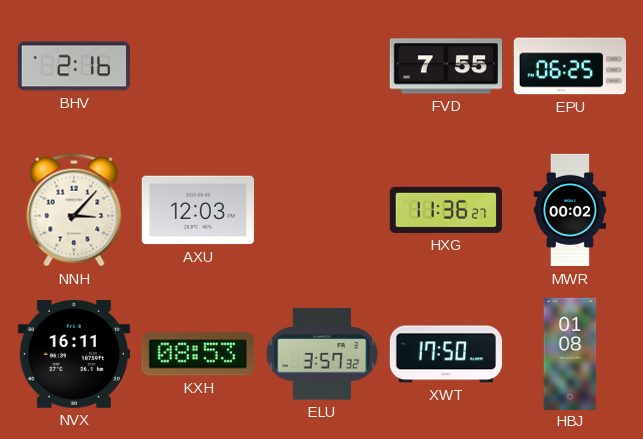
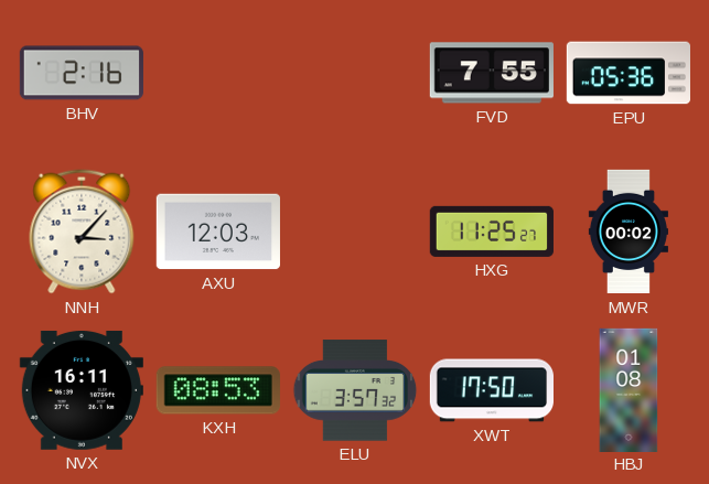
EPU: 06:25 -> 05:36
HXG: 11:36 -> 11:25
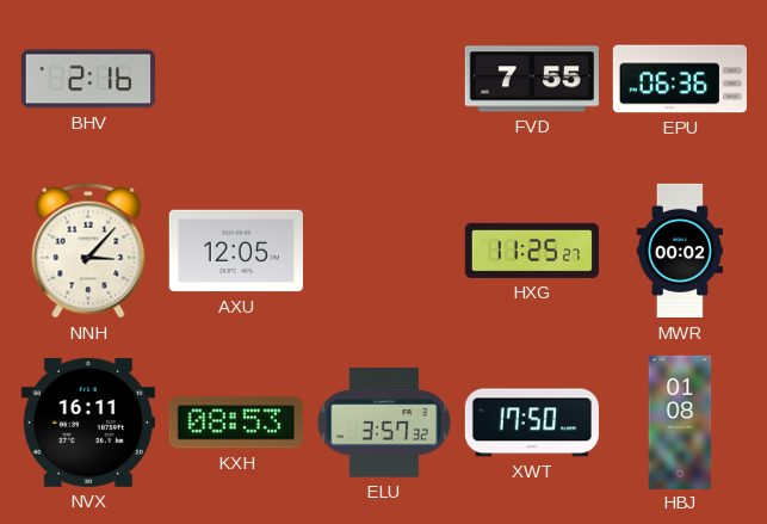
EPU: 05:36 -> 06:36
AXU: 12:03 -> 12:05
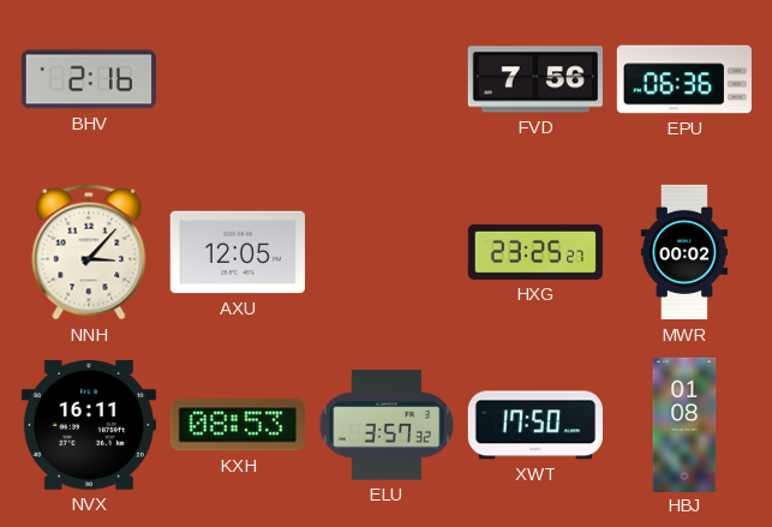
FVD: 7:55 -> 7:56
HXG: 11:25 -> 23:25
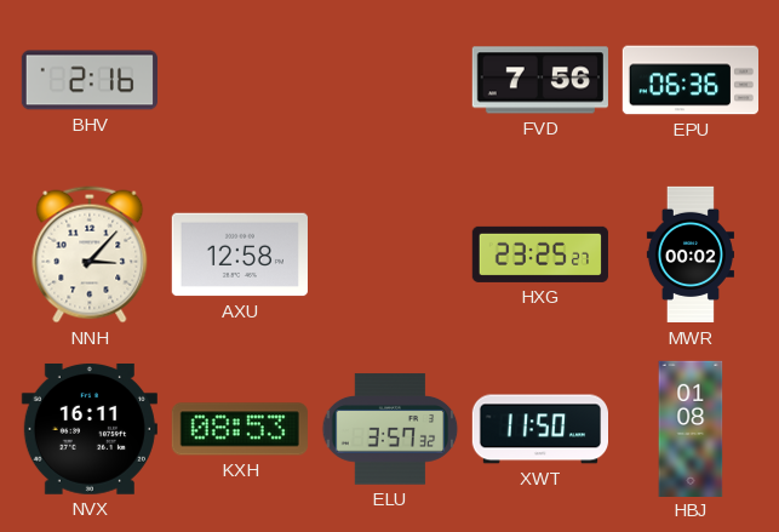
AXU: 12:05 -> 12:58
XWT: 17:50 -> 11:50
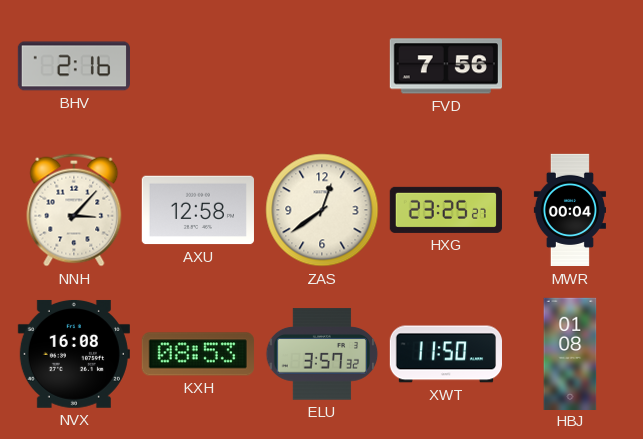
EPU: 06:36 -> none
ZAS: none -> 12:39
MWR: 00:02 -> 00:04
NVX: 16:11 -> 16:08
